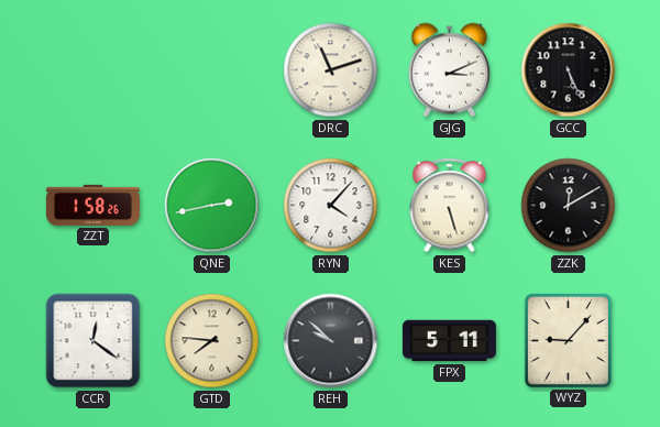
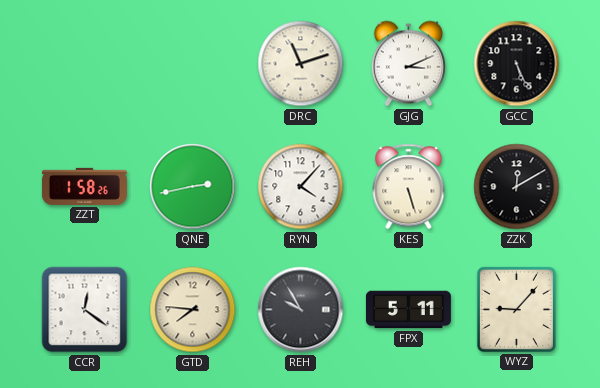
REH: 9:52 -> 9:55
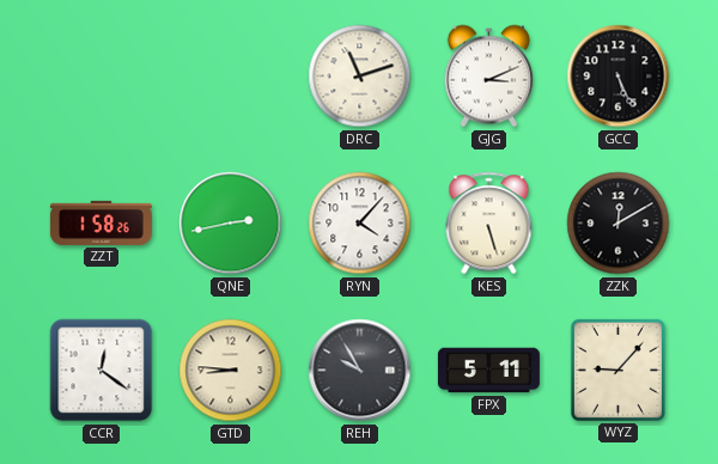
GTD: 7:46 -> 8:46
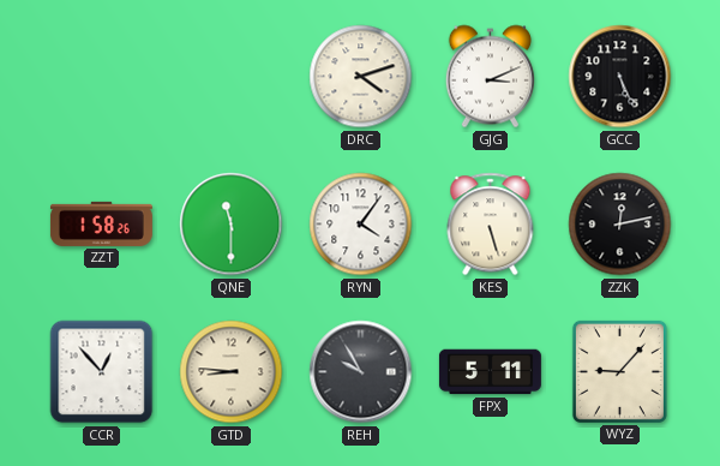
DRC: 11:12 -> 4:12
QNE: 2:43 -> 11:30
RYN: 4:07 -> 4:06
ZZK: 12:10 -> 12:13
CCR: 12:21 -> 12:53
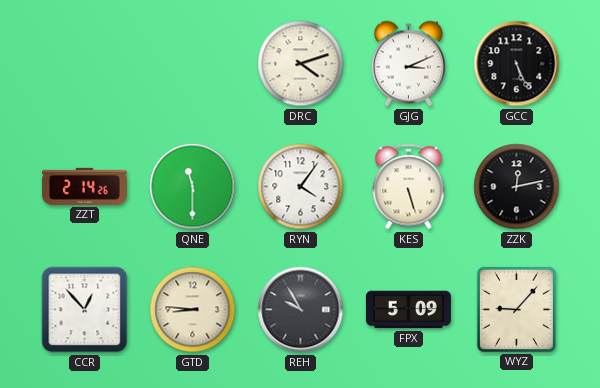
ZZT: 1:58 -> 2:14
FPX: 5:11 -> 5:09
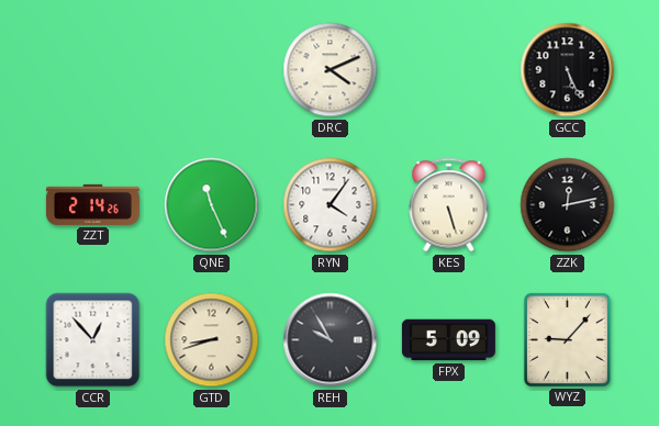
DRC: 4:12 -> 4:11
GJG: 3:11 -> none
QNE: 11:30 -> 11:26
GTD: 8:46 -> 8:42
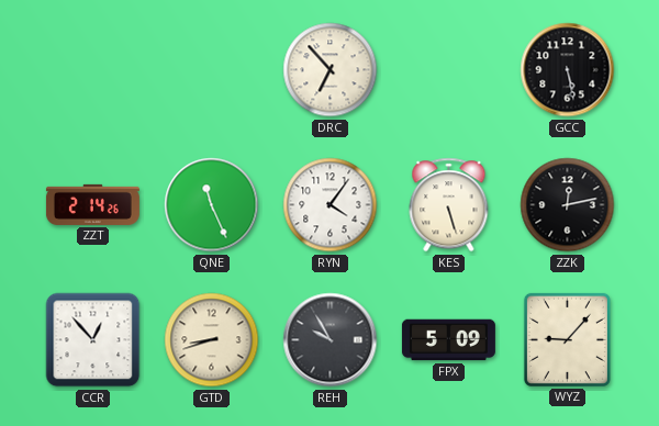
DRC: 4:11 -> 6:53
GCC: 5:26 -> 5:28
